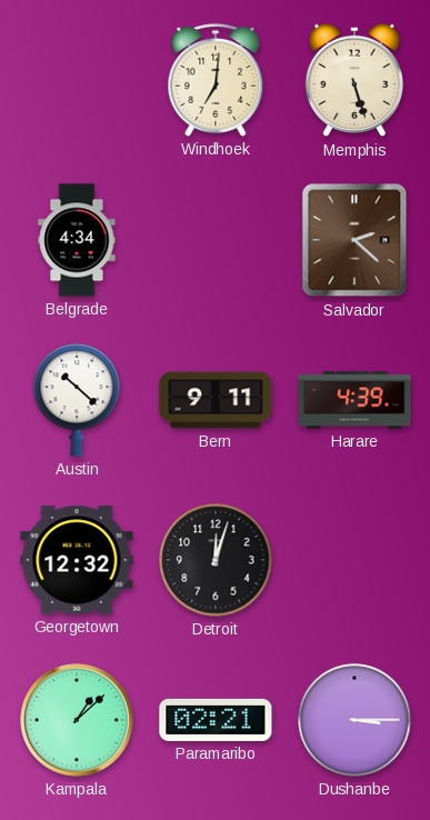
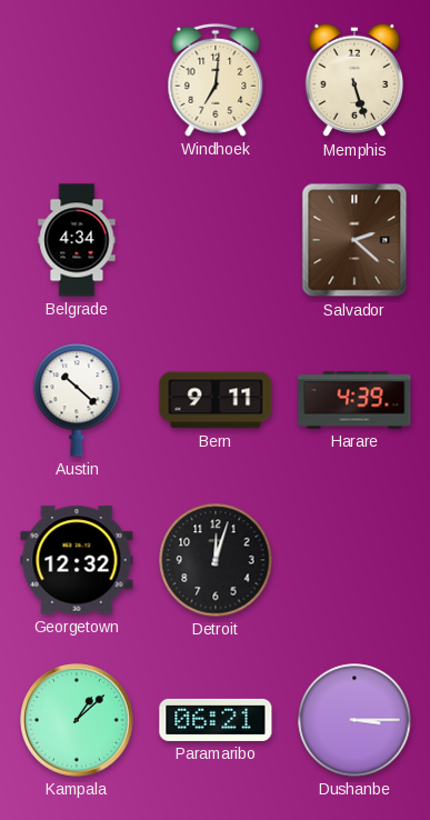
Paramaribo: 02:21 -> 06:21
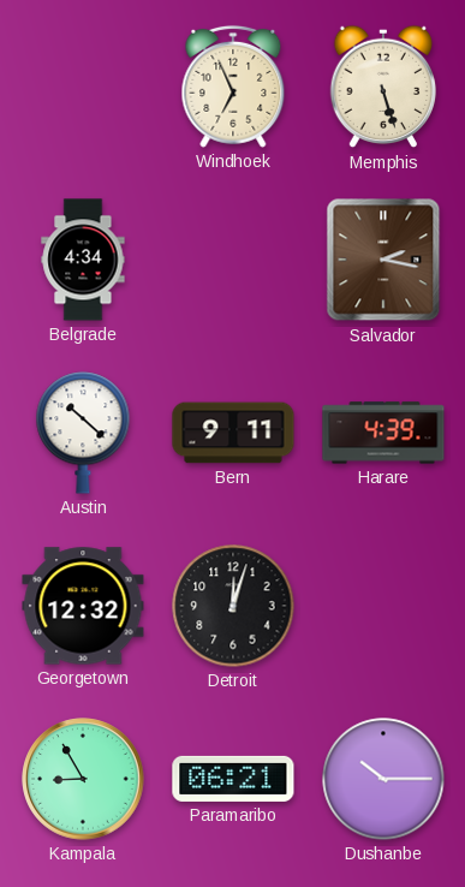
Windhoek: 7:01 -> 6:56
Salvador: 2:22 -> 2:17
Kampala: 1:08 -> 8:55
Dushanbe: 3:15 -> 10:15
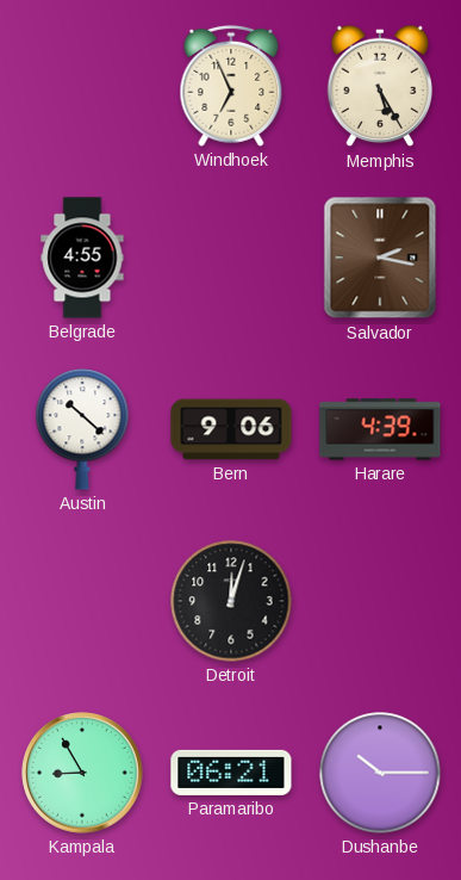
Memphis: 5:27 -> 5:25
Belgrade: 4:34 -> 4:55
Bern: 9:11 -> 9:06
Georgetown: 12:32 -> none
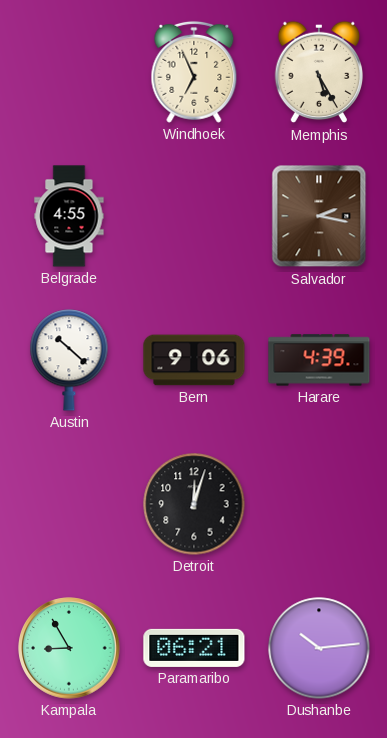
Dushanbe: 10:15 -> 10:14
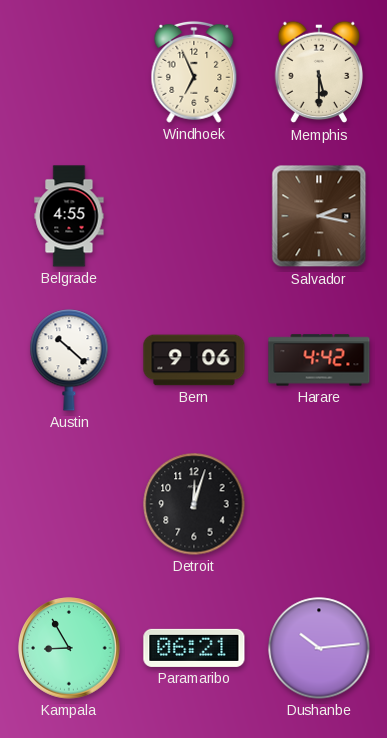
Memphis: 5:25 -> 5:30
Harare: 4:39 -> 4:42
